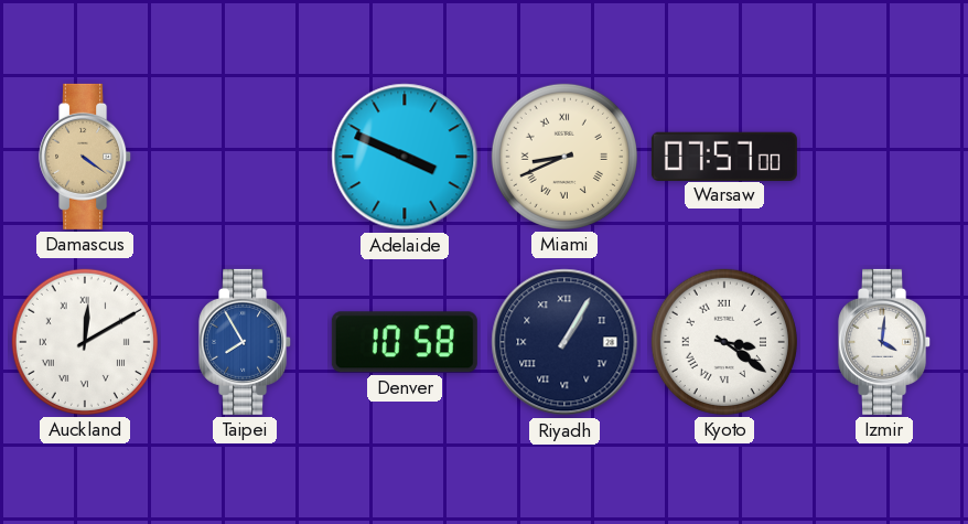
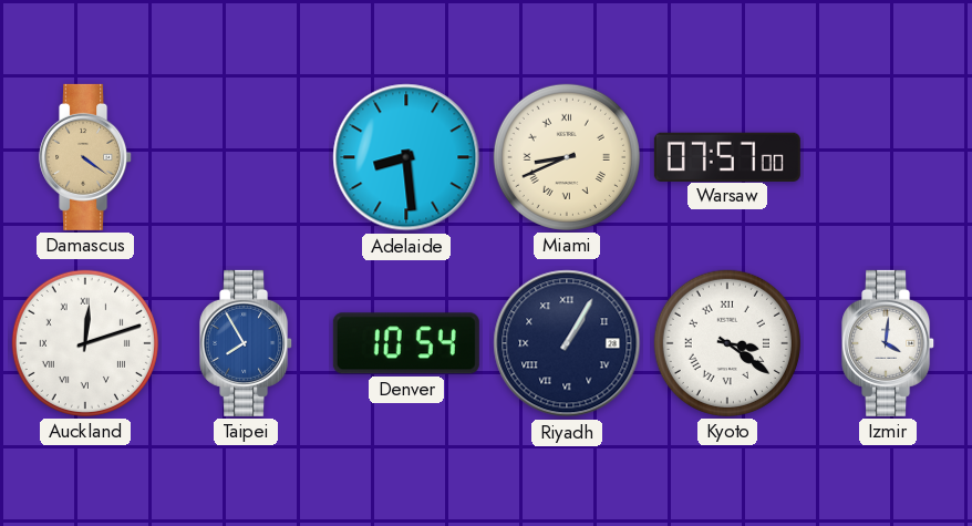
Adelaide: 3:49 -> 8:29
Auckland: 12:10 -> 12:12
Denver: 10:58 -> 10:54
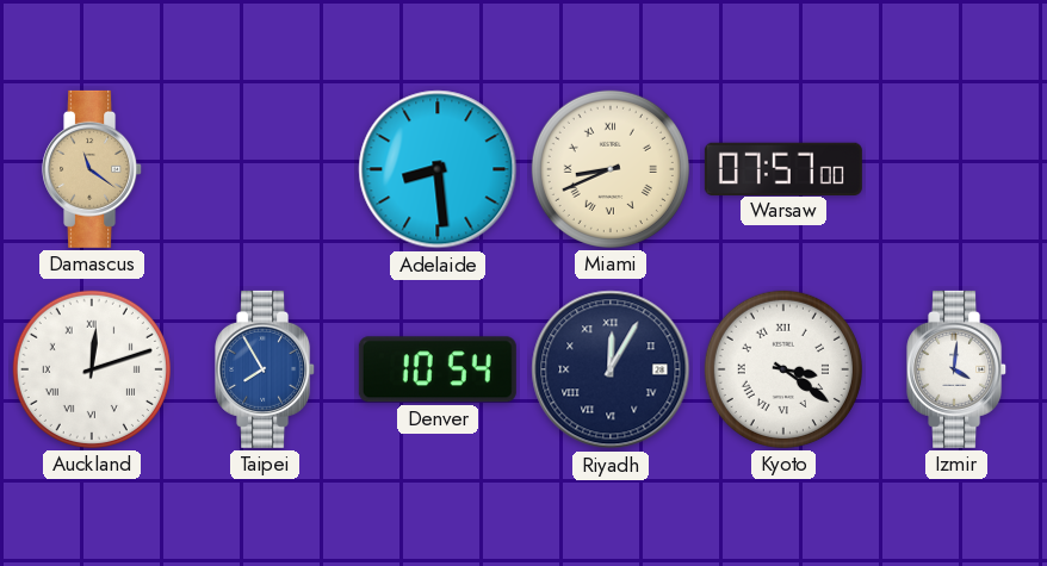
Damascus: 4:21 -> 11:21
Riyadh: 1:05 -> 12:05
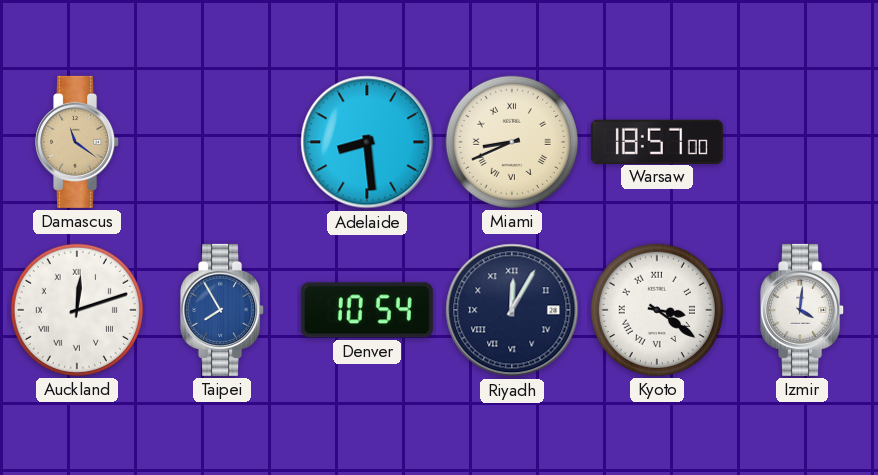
Warsaw: 07:57 -> 18:57
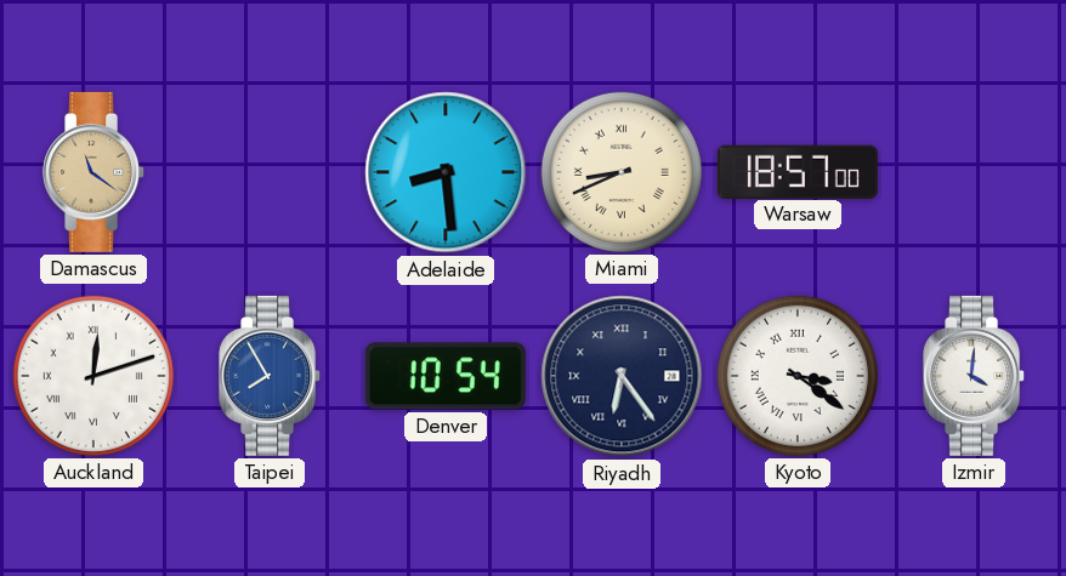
Riyadh: 12:05 -> 6:24
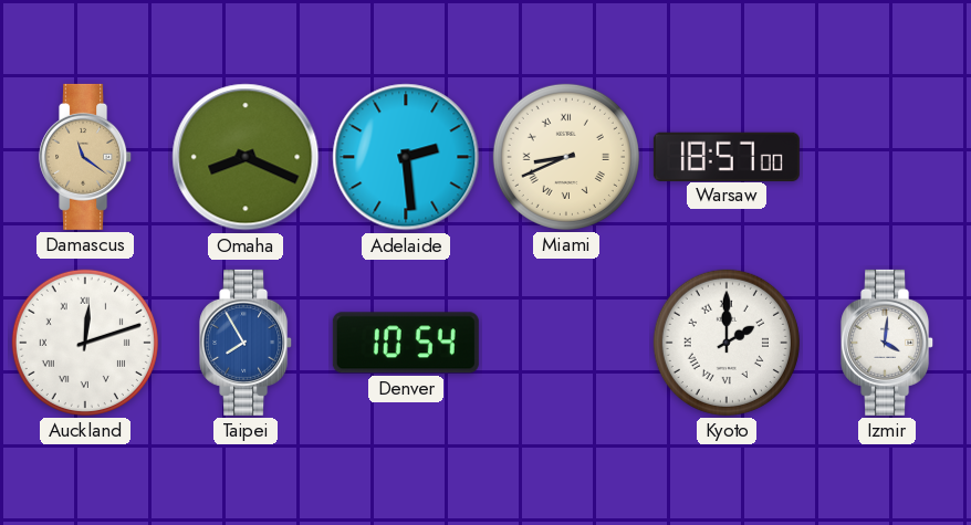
Omaha: none -> 8:19
Adelaide: 8:29 -> 2:29
Riyadh: 6:24 -> none
Kyoto: 3:21 -> 2:00
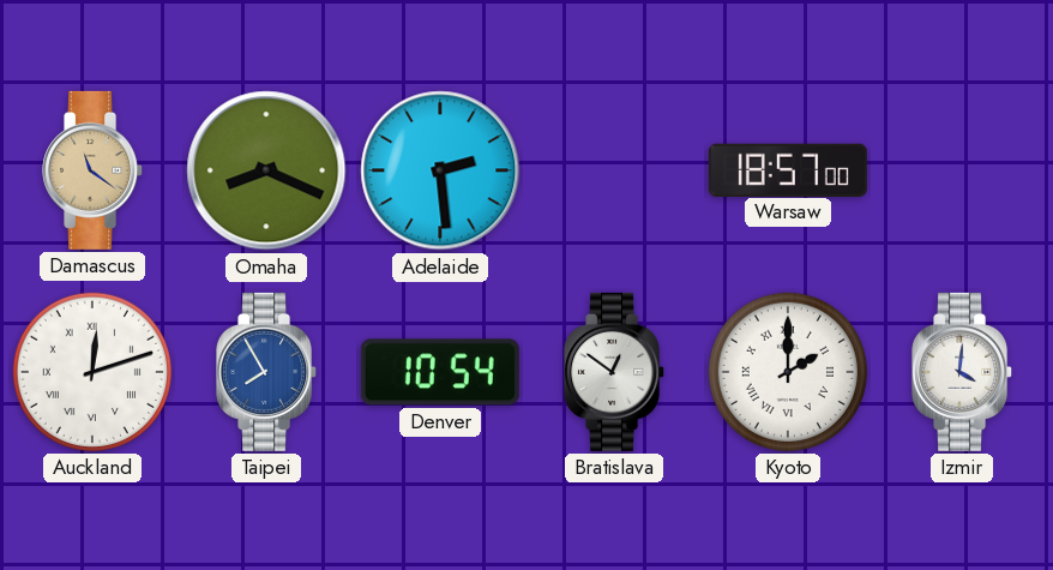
Miami: 8:41 -> none
Bratislava: none -> 12:51
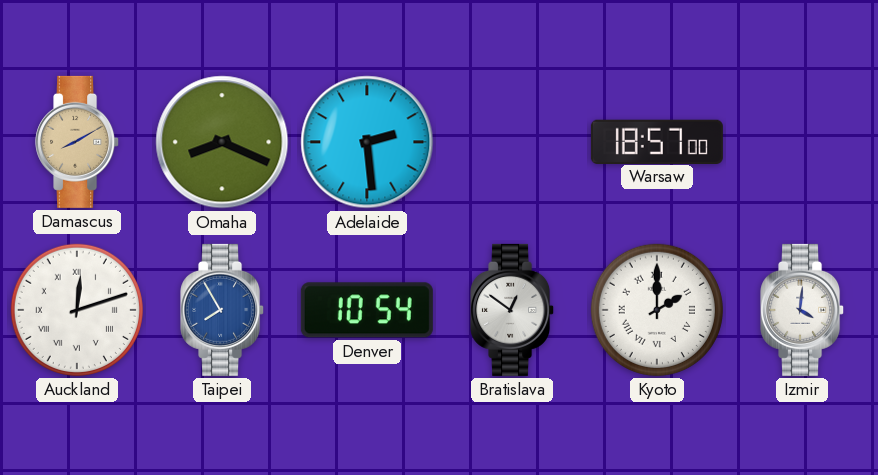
Damascus: 11:21 -> 8:10
